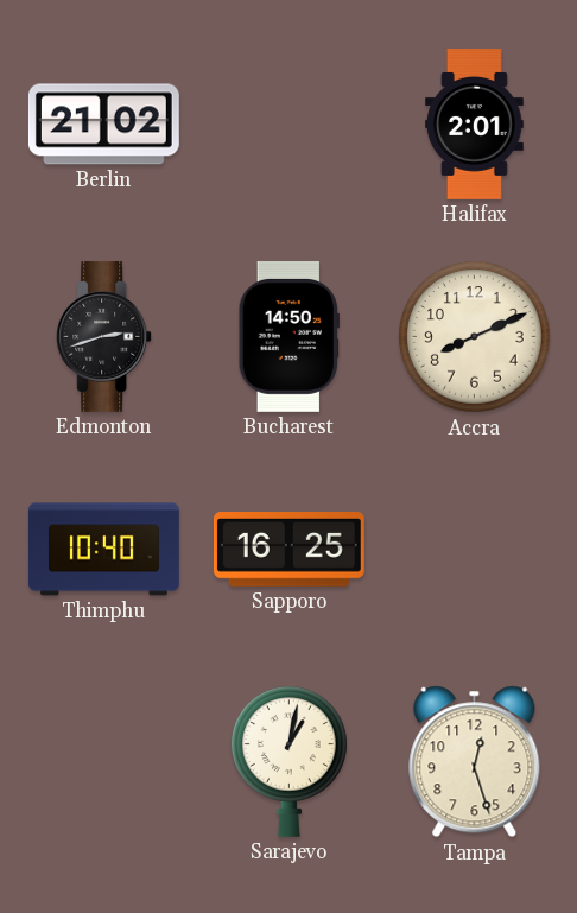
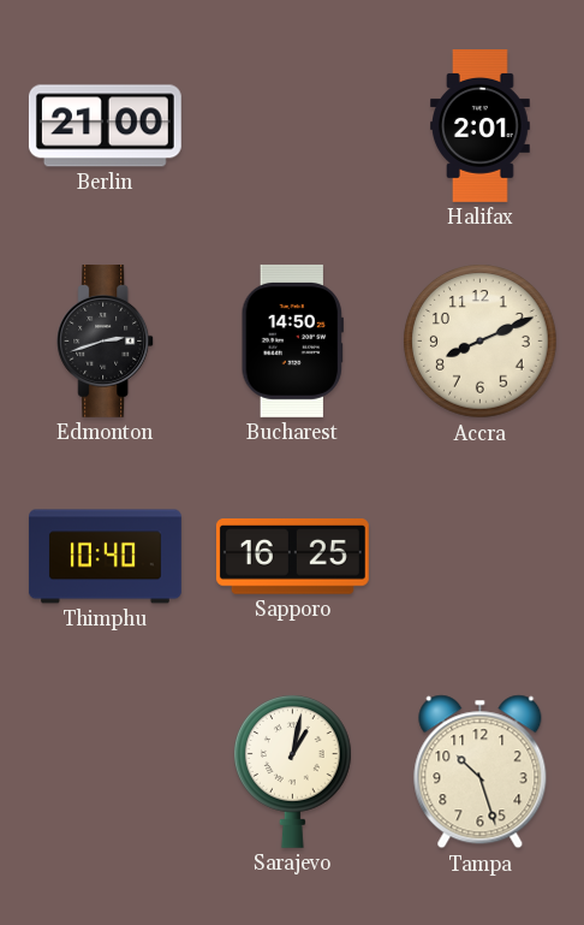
Berlin: 21:02 -> 21:00
Tampa: 12:27 -> 10:27
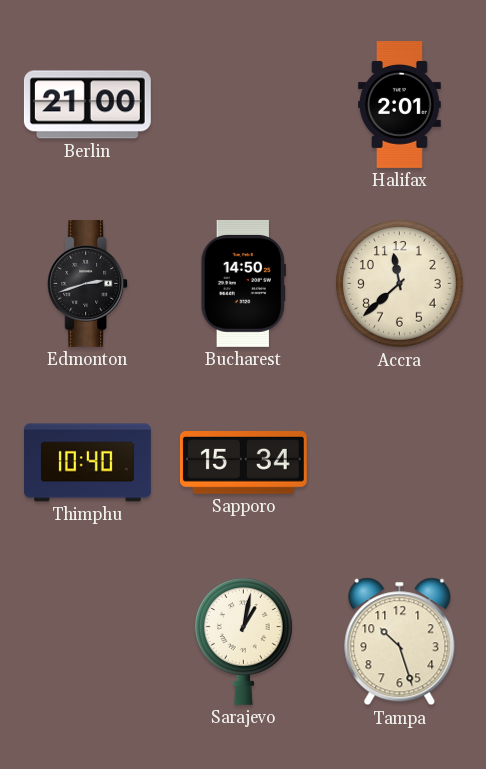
Accra: 8:11 -> 11:38
Sapporo: 16:25 -> 15:34
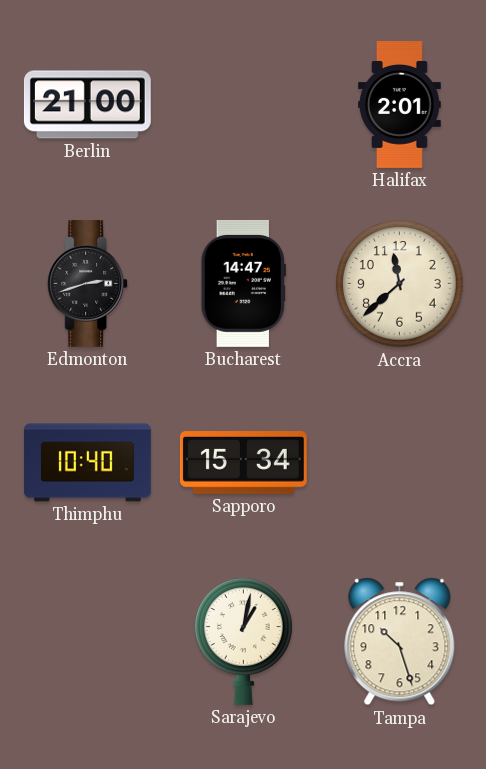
Bucharest: 14:50 -> 14:47
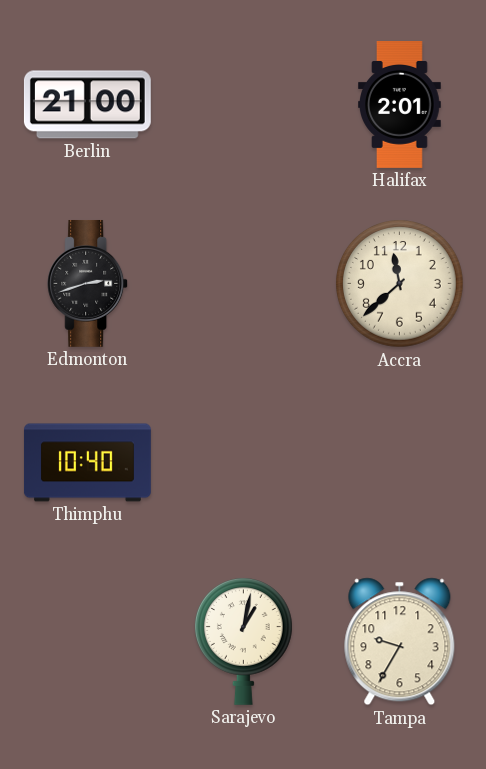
Bucharest: 14:47 -> none
Sapporo: 15:34 -> none
Tampa: 10:27 -> 9:35
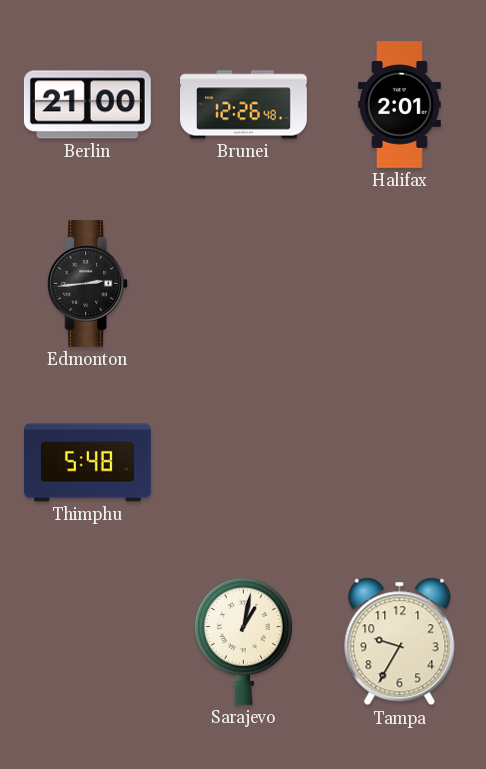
Brunei: none -> 12:26
Edmonton: 2:42 -> 2:44
Accra: 11:38 -> none
Thimphu: 10:40 -> 5:48
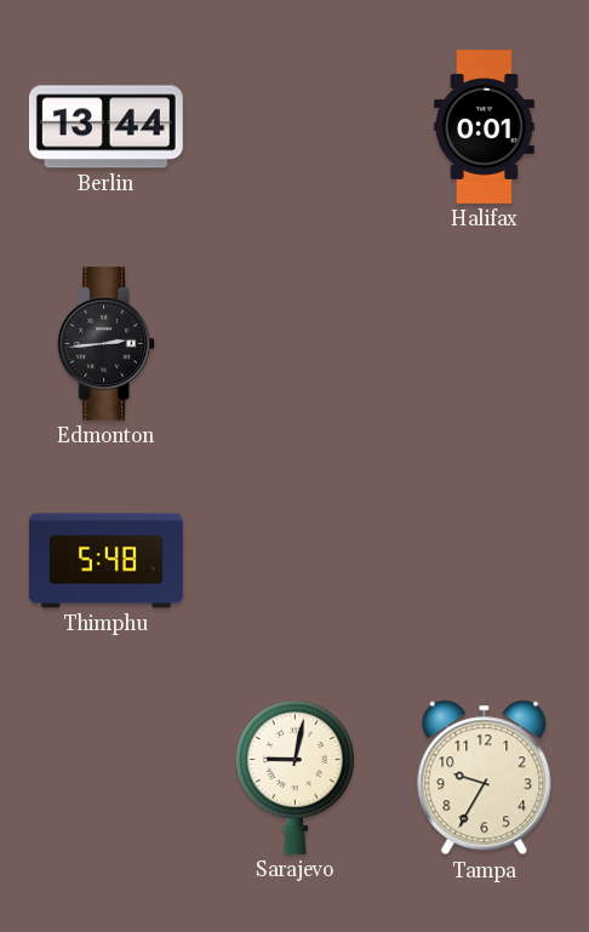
Berlin: 21:00 -> 13:44
Brunei: 12:26 -> none
Halifax: 2:01 -> 0:01
Sarajevo: 1:02 -> 9:02
